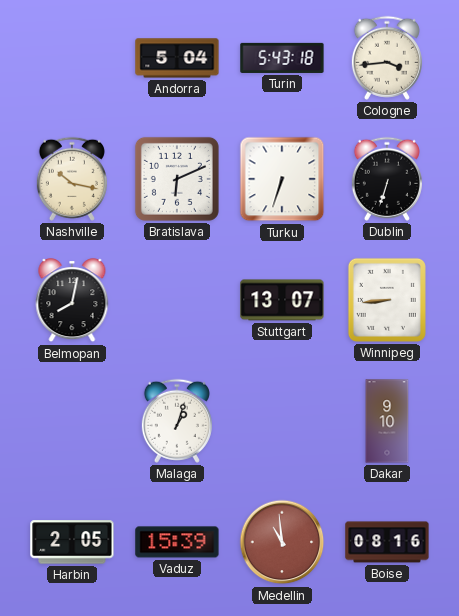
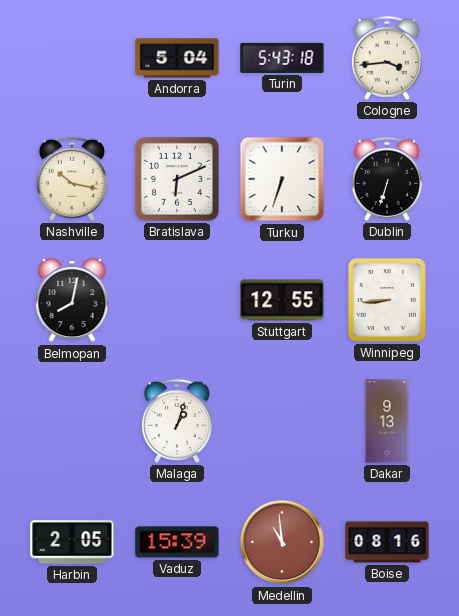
Stuttgart: 13:07 -> 12:55
Dakar: 9:10 -> 9:13
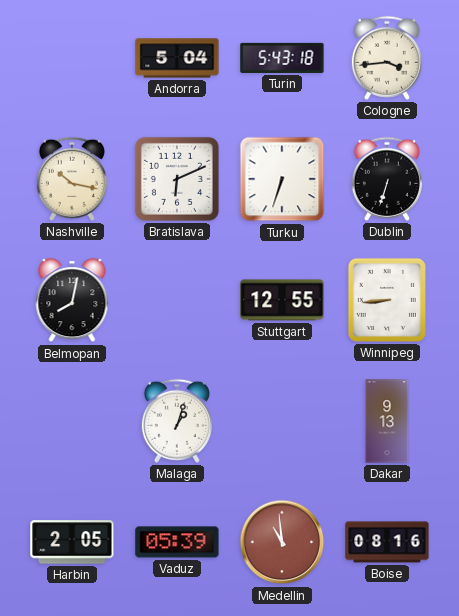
Vaduz: 15:39 -> 05:39
